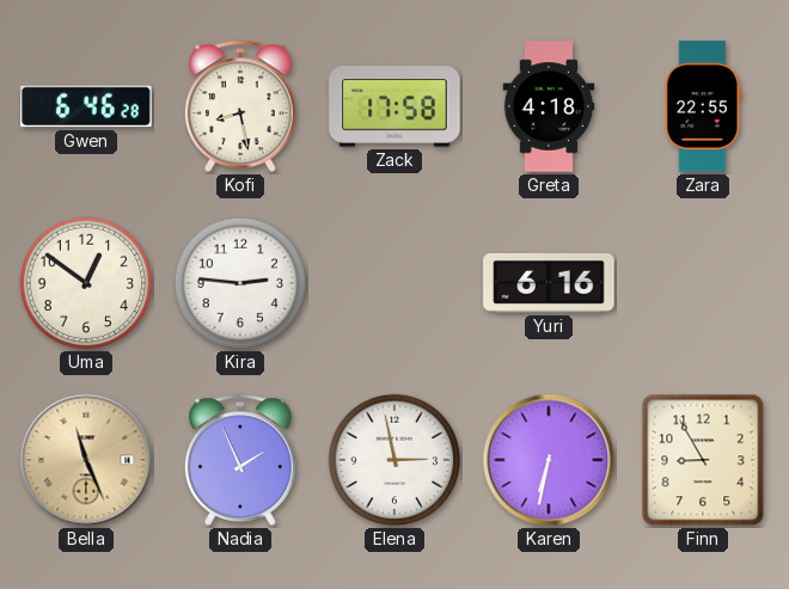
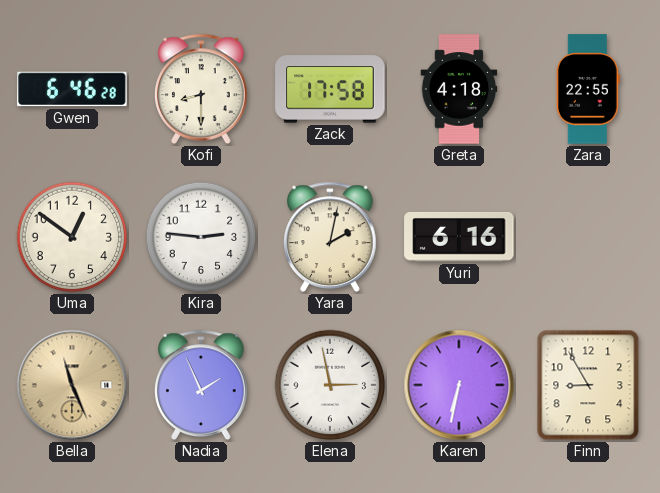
Kofi: 8:28 -> 8:30
Yara: none -> 2:02
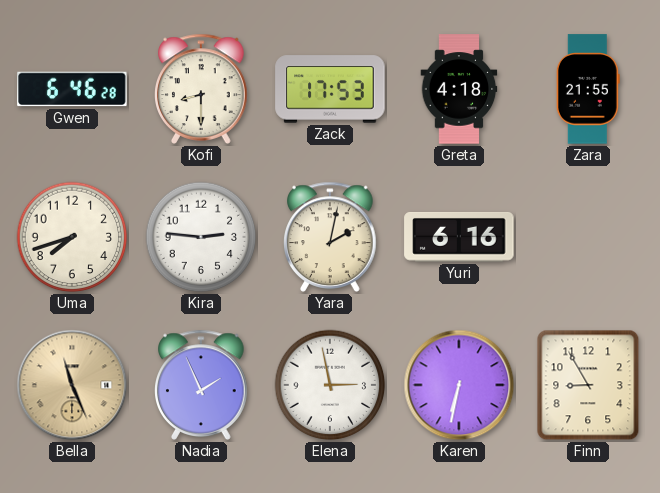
Zack: 17:58 -> 17:53
Zara: 22:55 -> 21:55
Uma: 12:51 -> 7:42
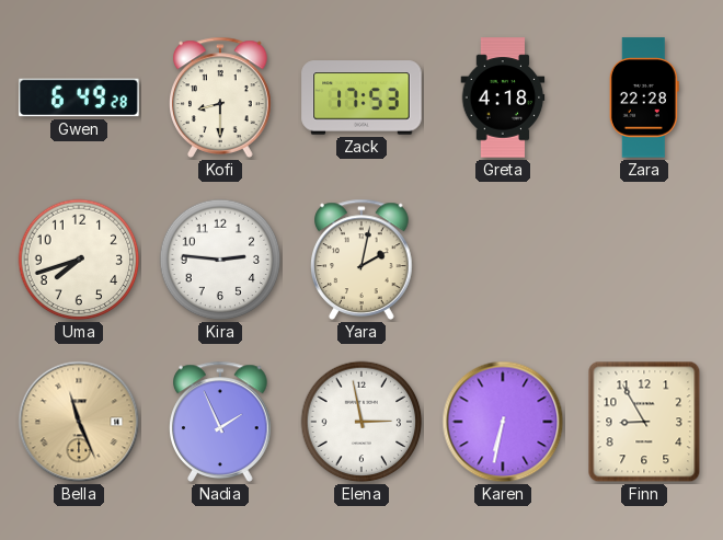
Gwen: 6:46 -> 6:49
Zara: 21:55 -> 22:28
Yuri: 6:16 -> none
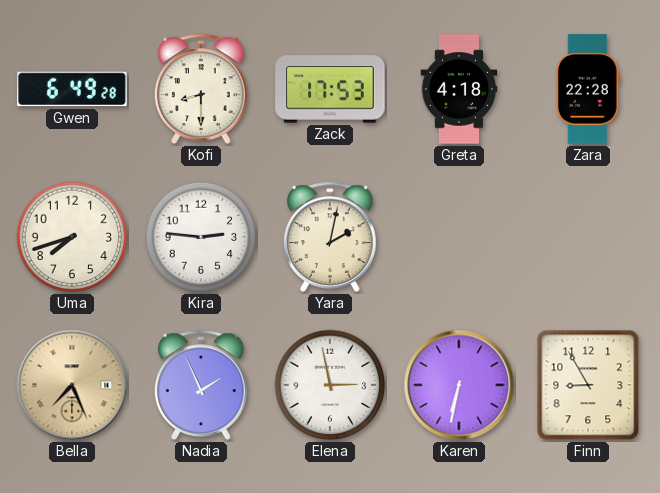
Bella: 11:26 -> 7:26
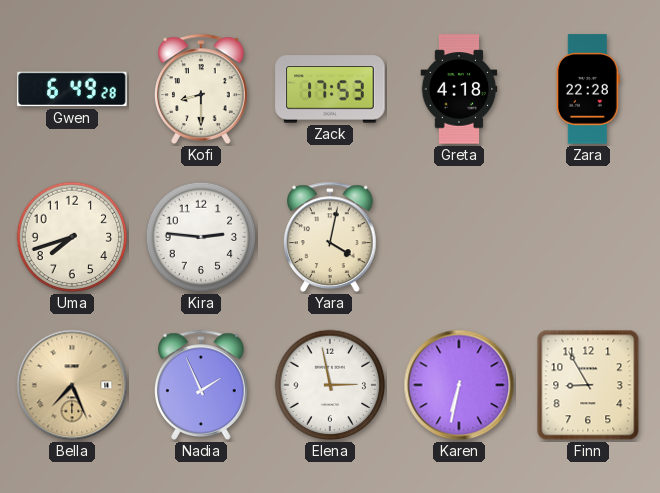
Yara: 2:02 -> 4:02
